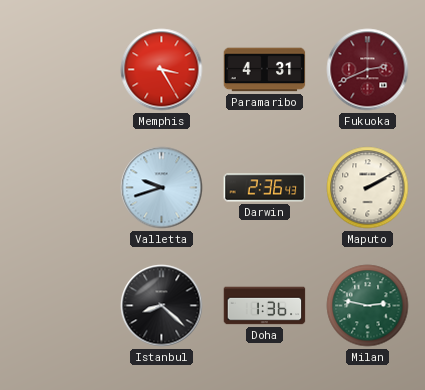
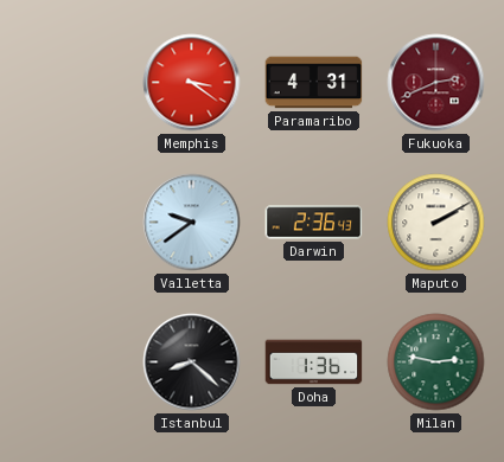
Memphis: 3:25 -> 3:21
Valletta: 9:42 -> 9:39
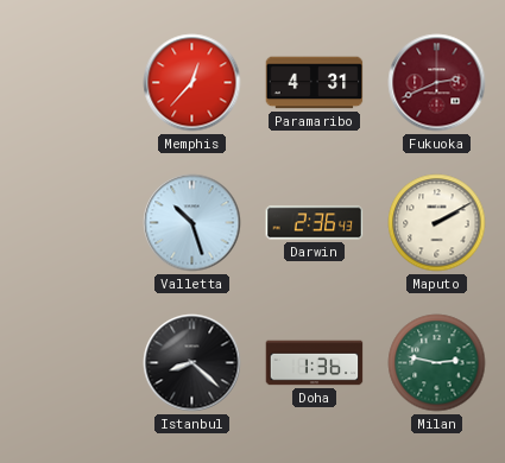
Memphis: 3:21 -> 12:37
Valletta: 9:39 -> 10:27
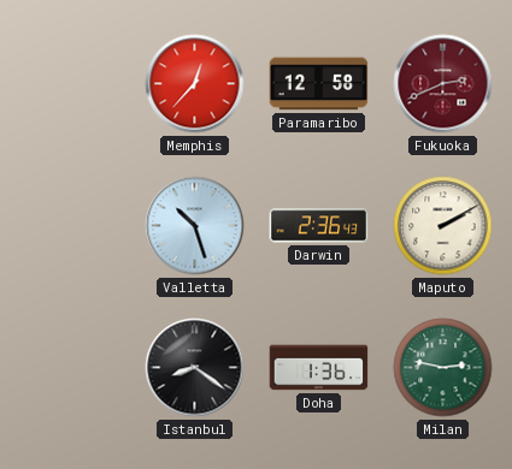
Paramaribo: 4:31 -> 12:58
Istanbul: 8:22 -> 8:21
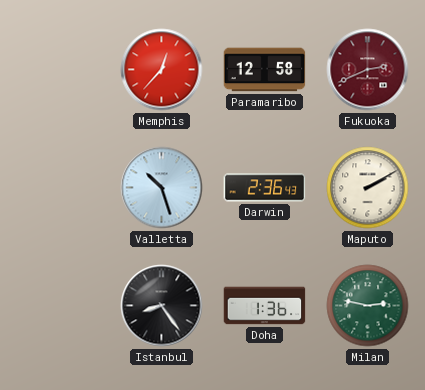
Istanbul: 8:21 -> 8:24
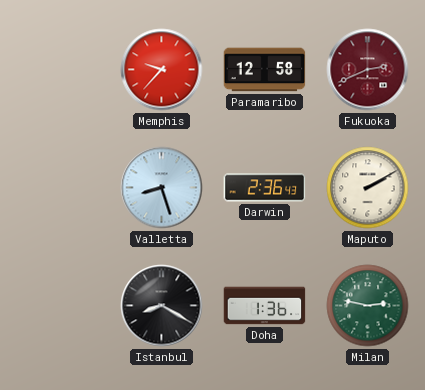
Memphis: 12:37 -> 9:37
Valletta: 10:27 -> 8:27
Istanbul: 8:24 -> 8:20
